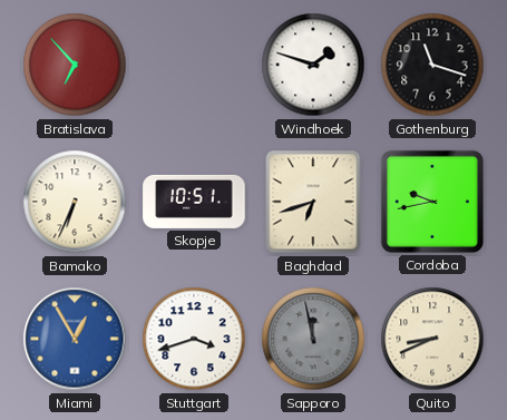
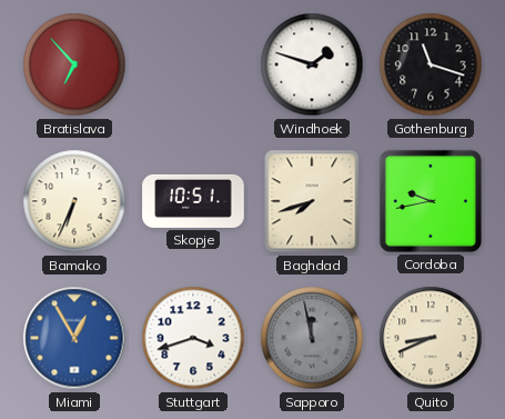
Baghdad: 6:42 -> 7:42
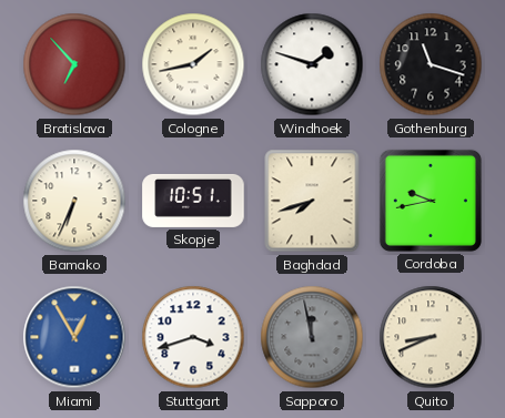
Cologne: none -> 1:43
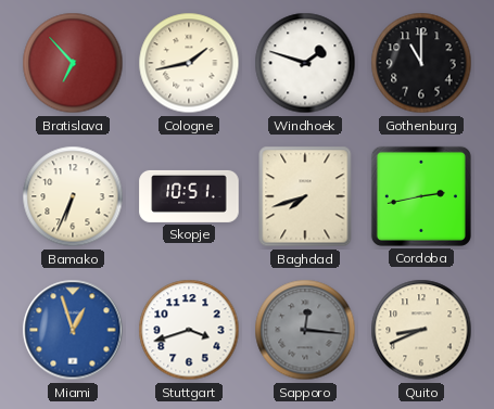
Gothenburg: 11:18 -> 11:00
Cordoba: 9:43 -> 2:43
Miami: 12:55 -> 12:57
Sapporo: 11:58 -> 12:16
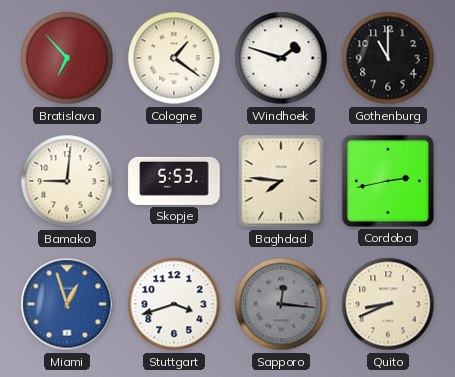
Cologne: 1:43 -> 1:21
Bamako: 6:34 -> 9:01
Skopje: 10:51 -> 5:53
Baghdad: 7:42 -> 7:46
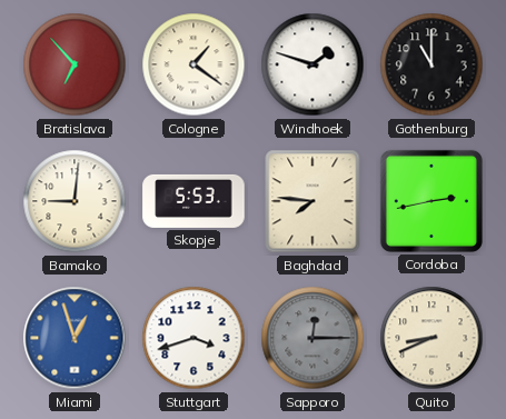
Sapporo: 12:16 -> 12:15
